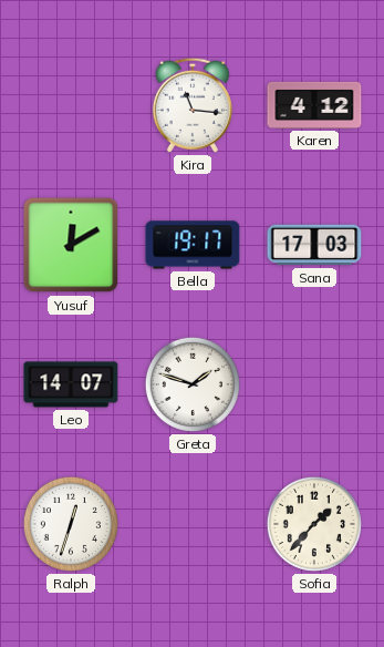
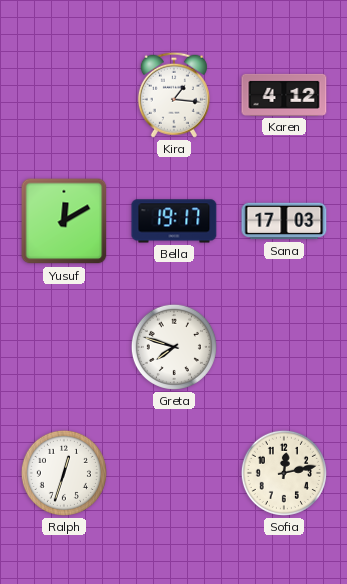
Kira: 11:16 -> 1:16
Leo: 14:07 -> none
Greta: 1:48 -> 7:48
Sofia: 1:37 -> 12:13
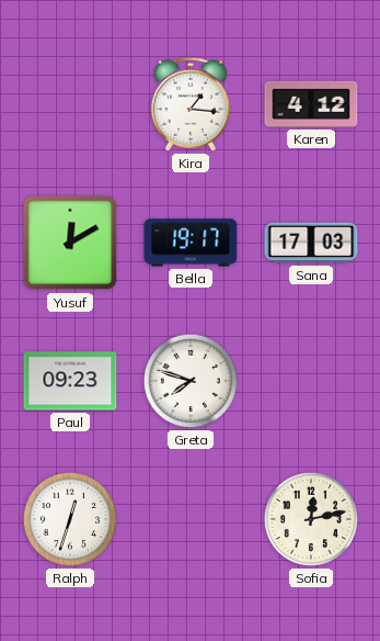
Paul: none -> 09:23
